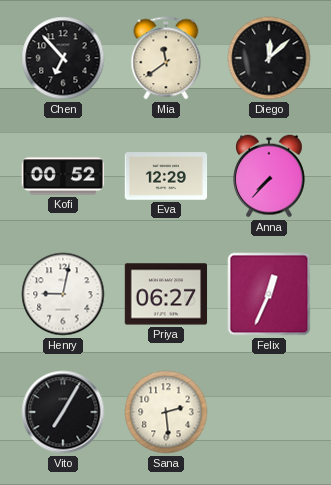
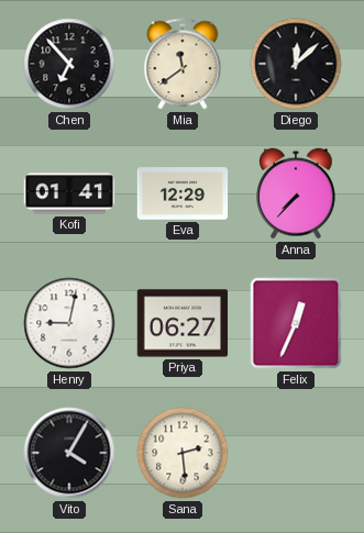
Kofi: 00:52 -> 01:41
Vito: 7:05 -> 4:05
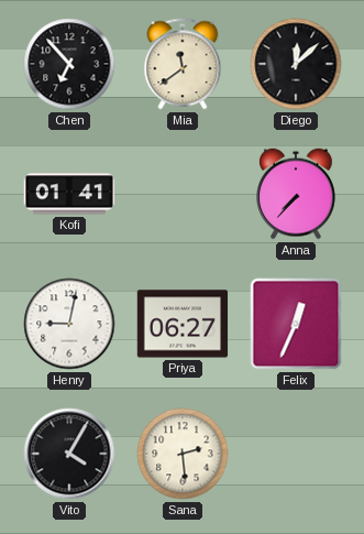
Eva: 12:29 -> none
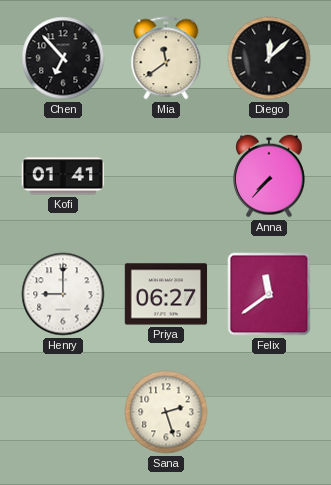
Henry: 9:02 -> 9:00
Felix: 12:34 -> 11:39
Vito: 4:05 -> none
Sana: 2:29 -> 2:27
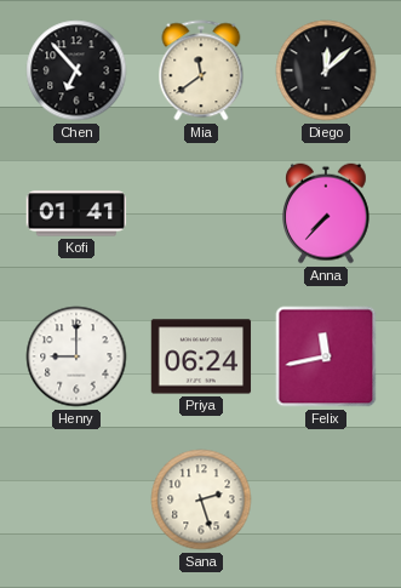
Priya: 06:27 -> 06:24
Felix: 11:39 -> 11:43
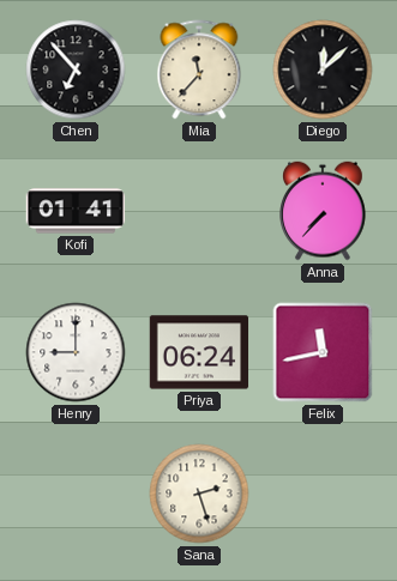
Mia: 11:39 -> 11:37
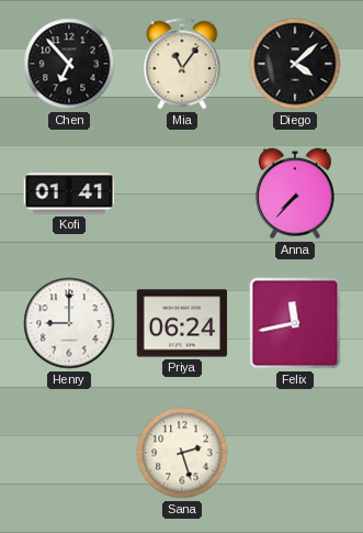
Mia: 11:37 -> 11:06
Diego: 12:08 -> 4:08
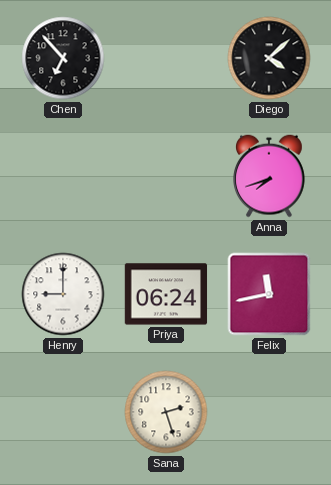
Mia: 11:06 -> none
Kofi: 01:41 -> none
Anna: 7:37 -> 7:42
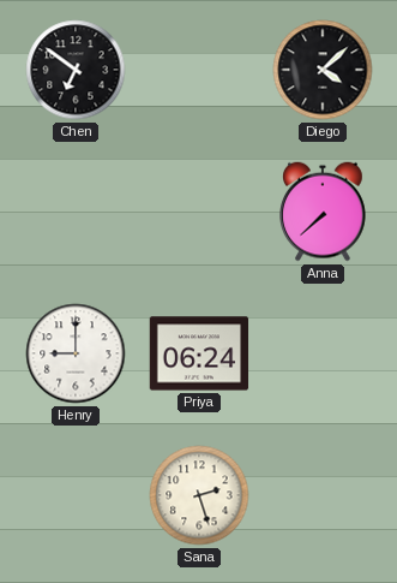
Chen: 6:53 -> 6:51
Anna: 7:42 -> 7:38
Felix: 11:43 -> none
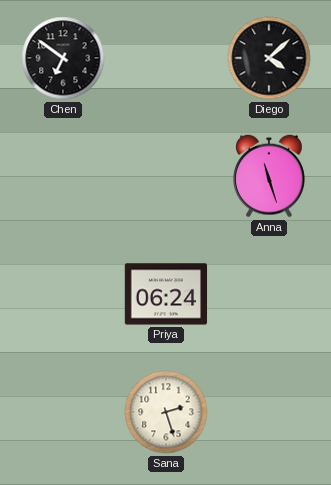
Anna: 7:38 -> 11:27
Henry: 9:00 -> none
